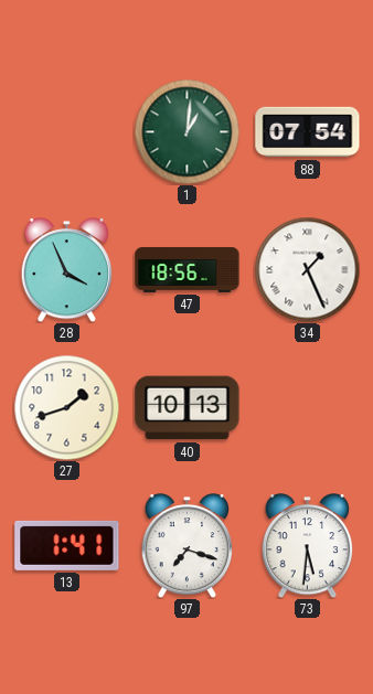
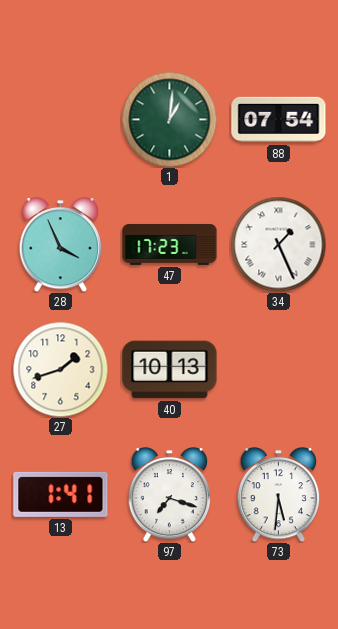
47: 18:56 -> 17:23
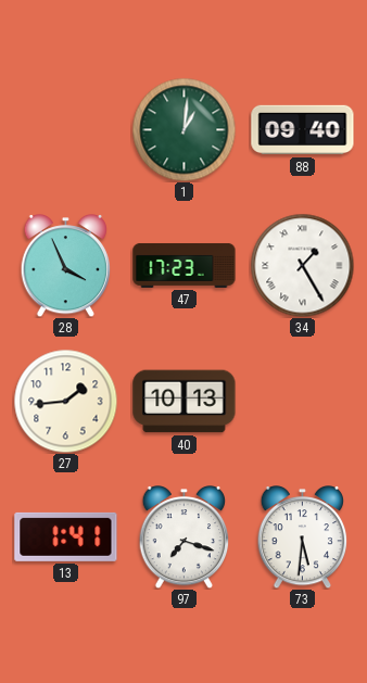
88: 07:54 -> 09:40
34: 1:26 -> 1:25
27: 1:42 -> 1:44
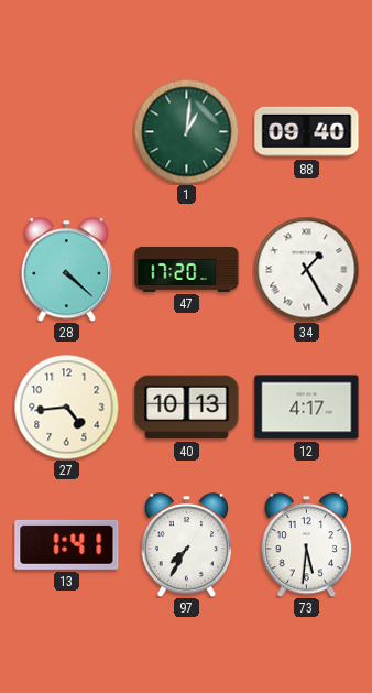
28: 3:56 -> 4:22
47: 17:23 -> 17:20
27: 1:44 -> 4:44
12: none -> 4:17
97: 7:18 -> 7:35
